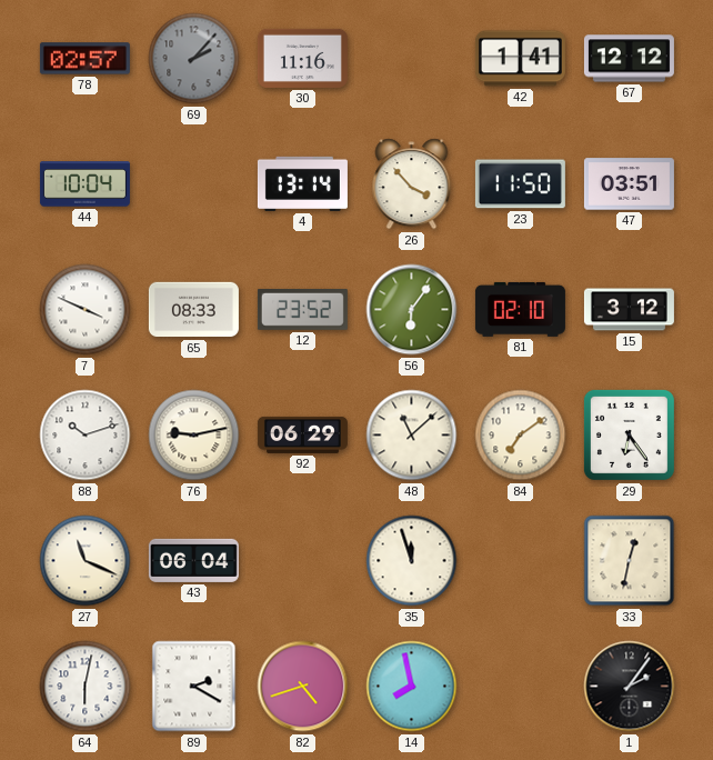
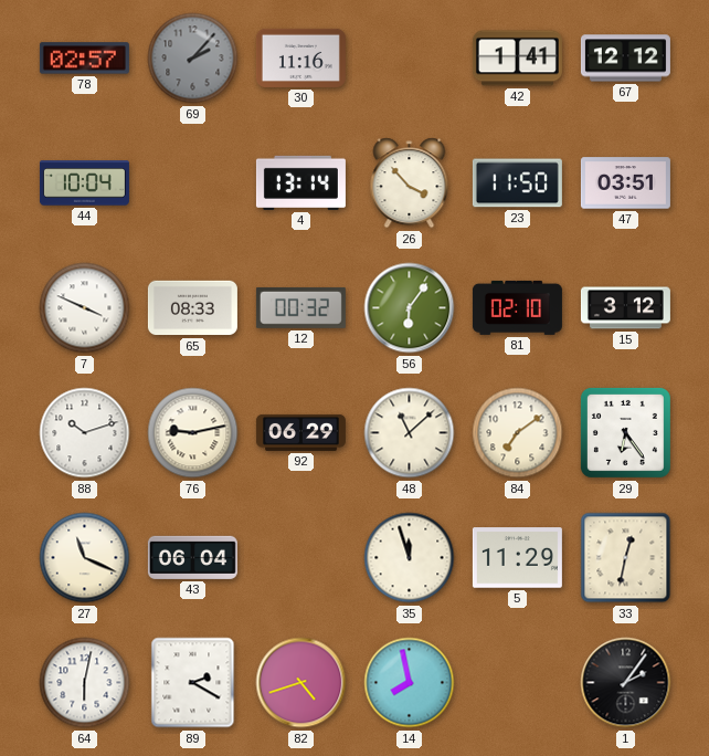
12: 23:52 -> 00:32
5: none -> 11:29
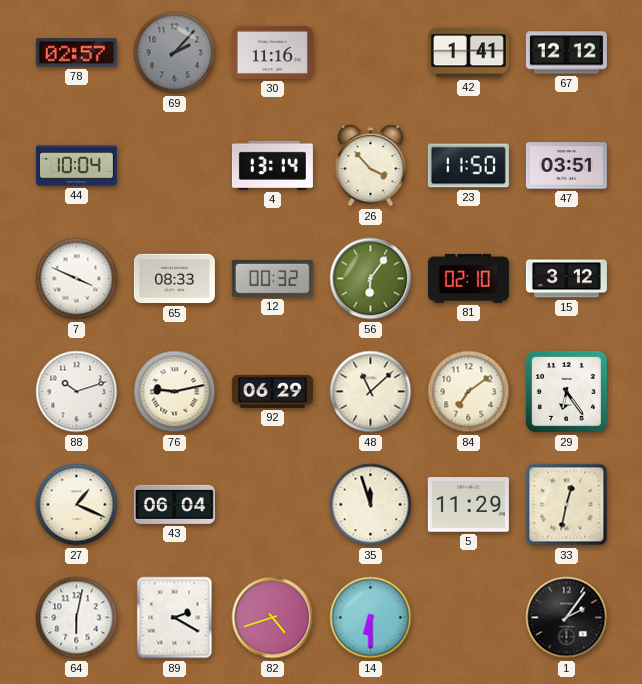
27: 11:19 -> 1:19
14: 7:58 -> 6:30
